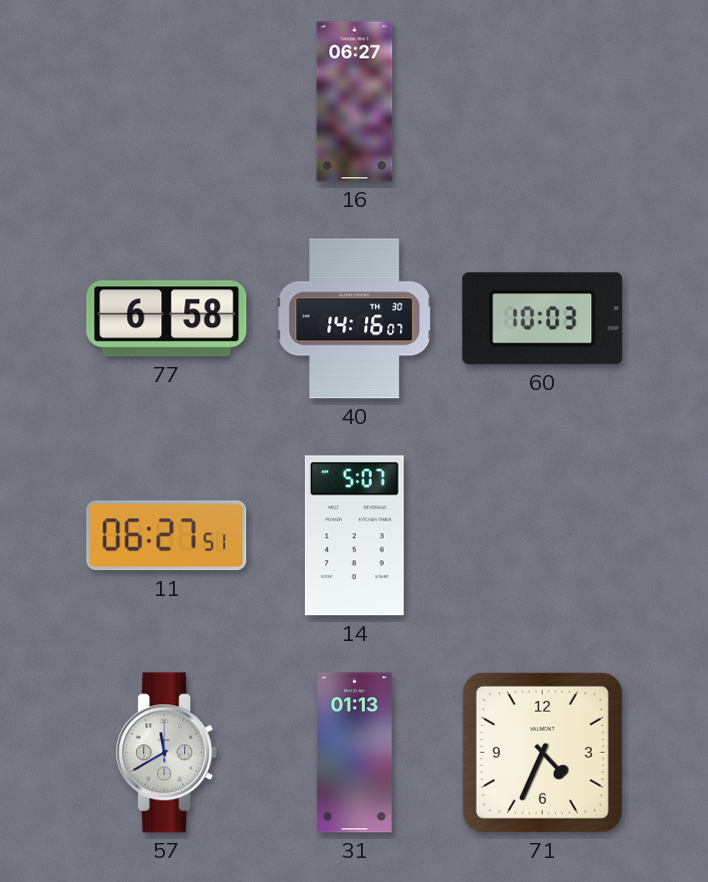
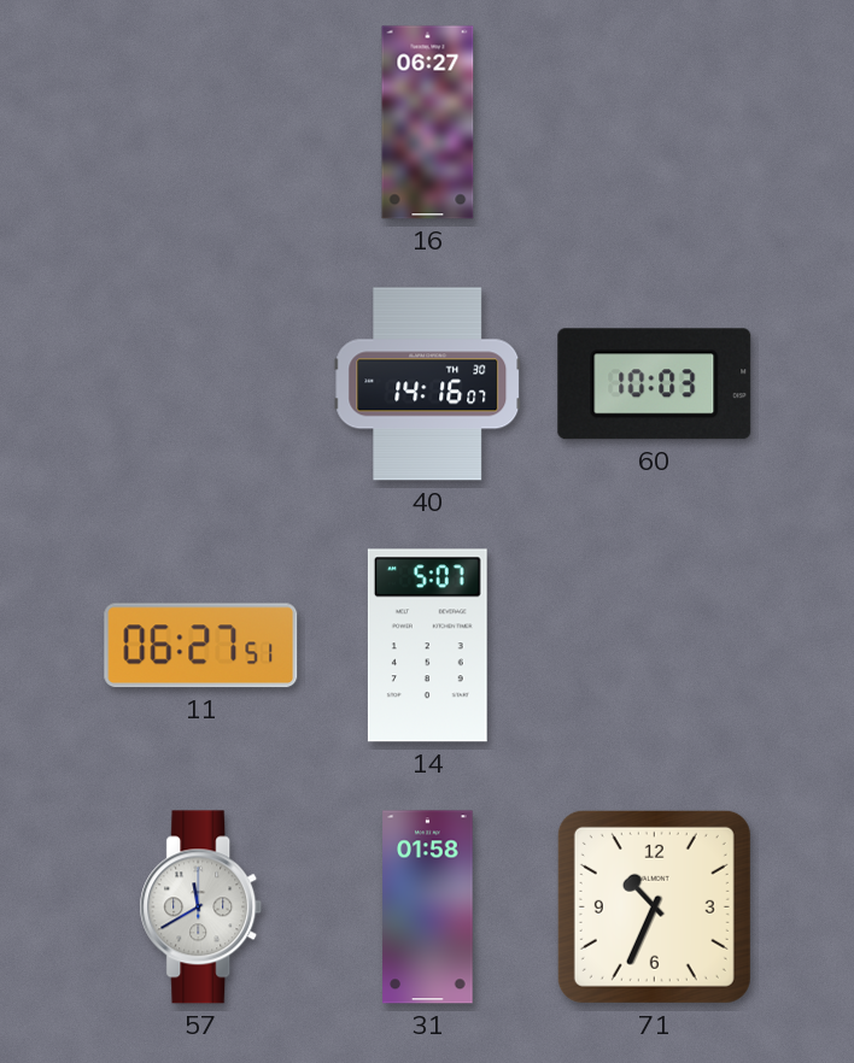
77: 6:58 -> none
31: 01:13 -> 01:58
71: 4:34 -> 10:34
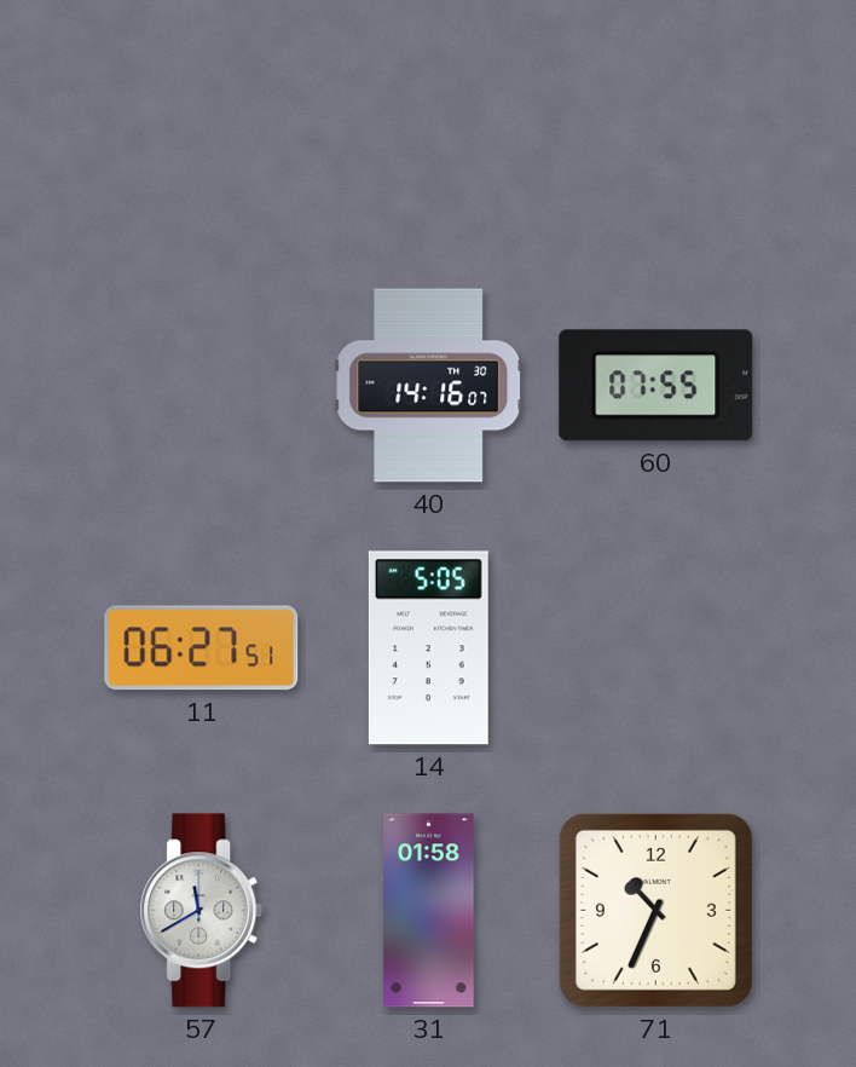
16: 06:27 -> none
60: 10:03 -> 07:55
14: 5:07 -> 5:05
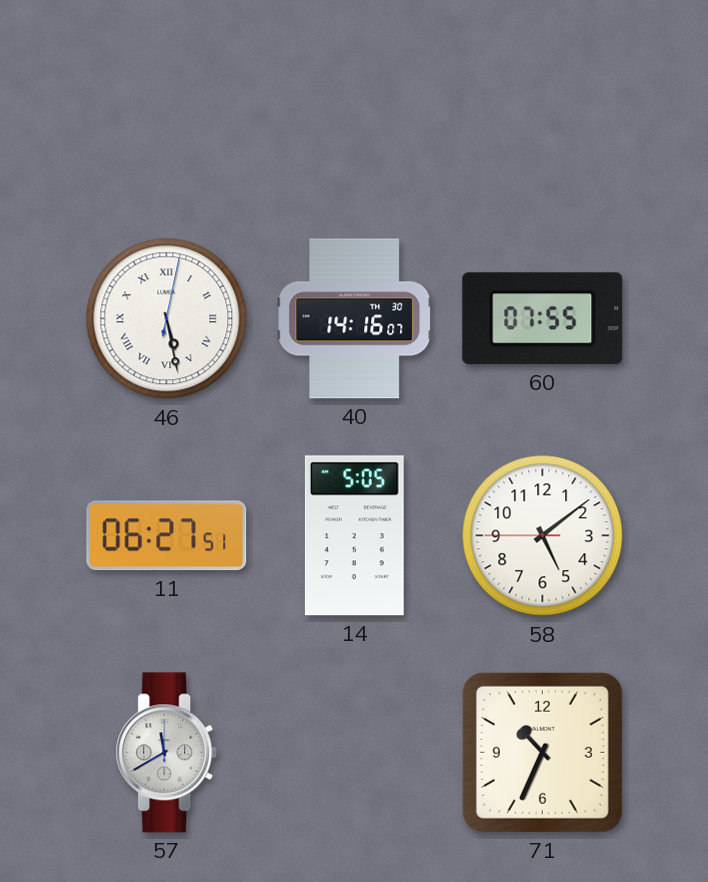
46: none -> 5:28
58: none -> 5:08
31: 01:58 -> none
